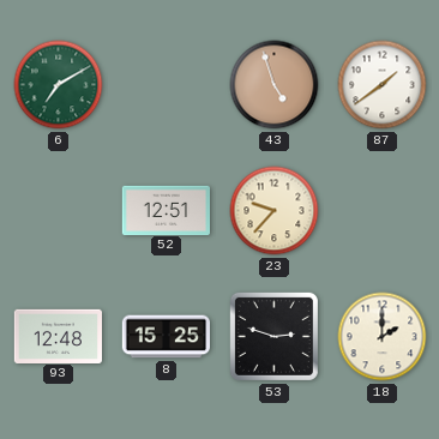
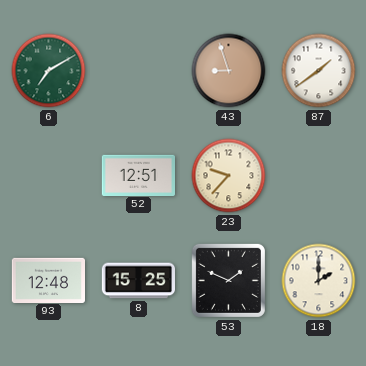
43: 4:57 -> 8:57
53: 2:48 -> 1:49
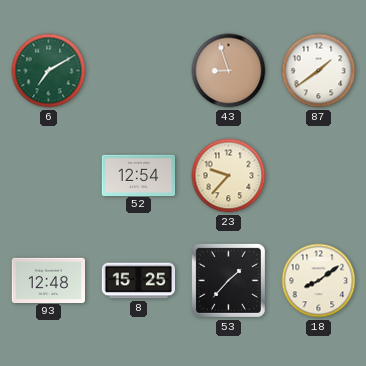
52: 12:51 -> 12:54
53: 1:49 -> 1:37
18: 2:00 -> 8:09
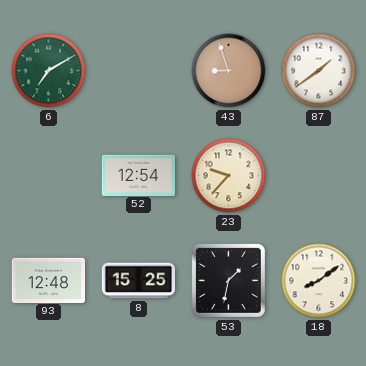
53: 1:37 -> 1:32
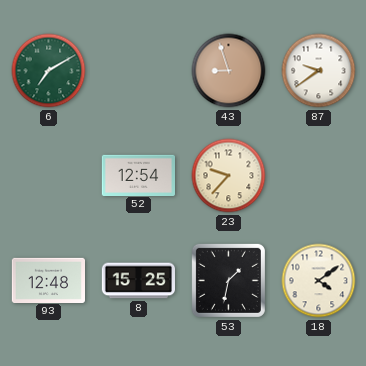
87: 1:39 -> 9:39
18: 8:09 -> 4:09
